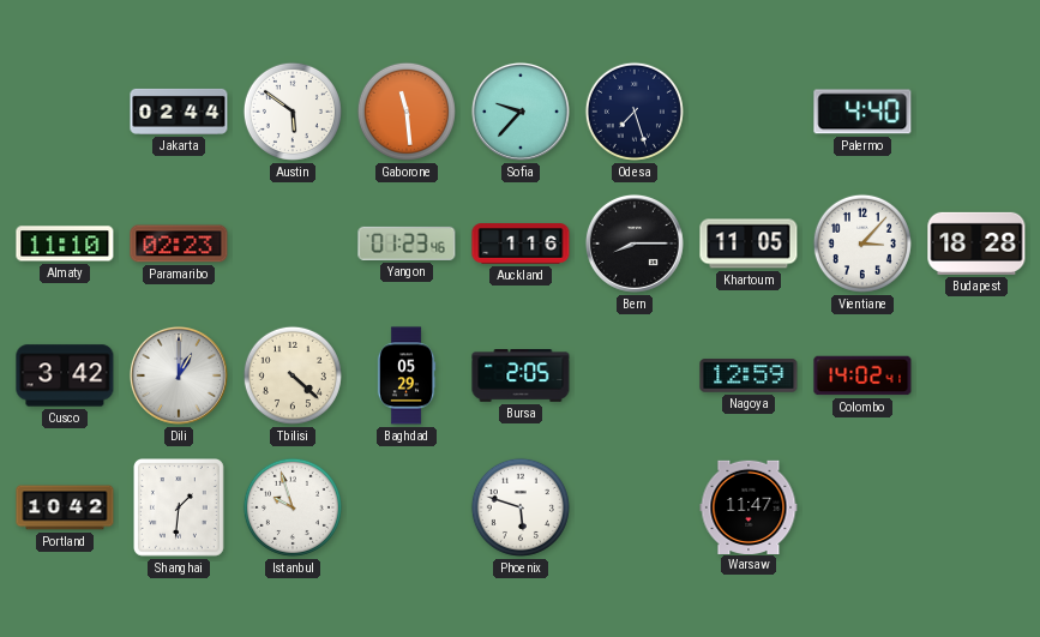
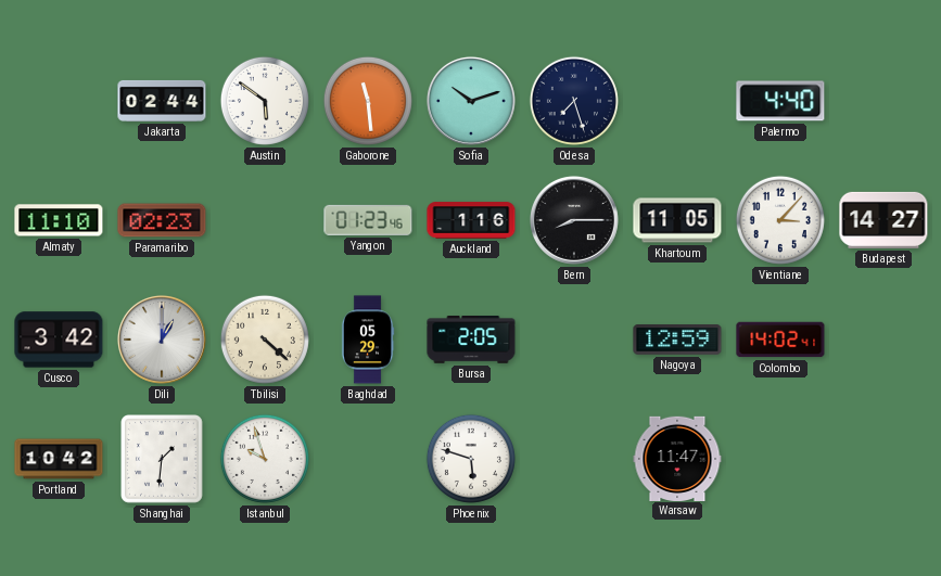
Sofia: 9:37 -> 10:12
Budapest: 18:28 -> 14:27
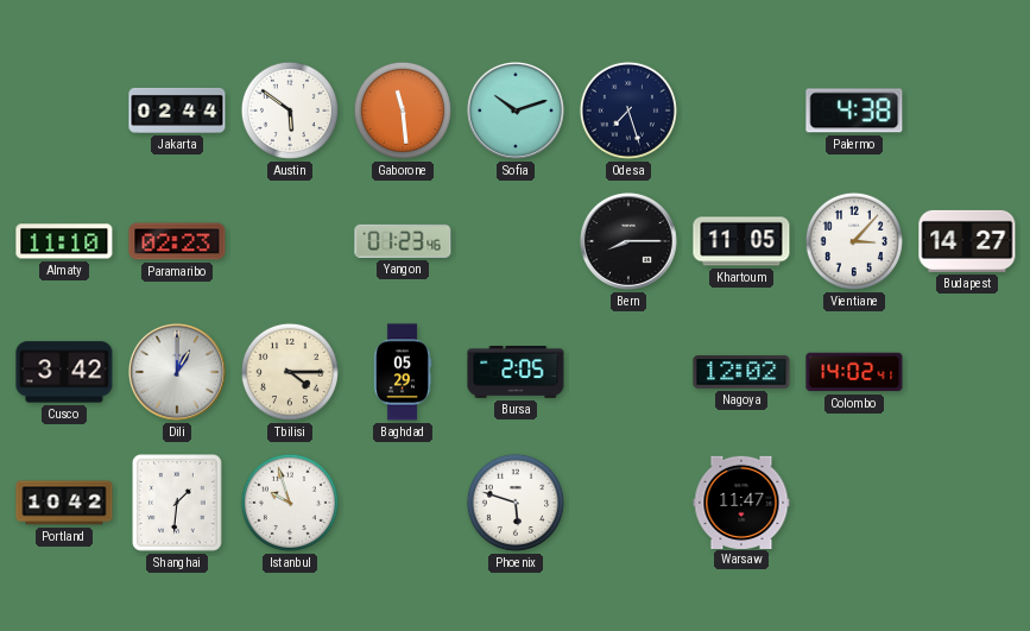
Palermo: 4:40 -> 4:38
Auckland: 1:16 -> none
Tbilisi: 4:22 -> 4:15
Nagoya: 12:59 -> 12:02
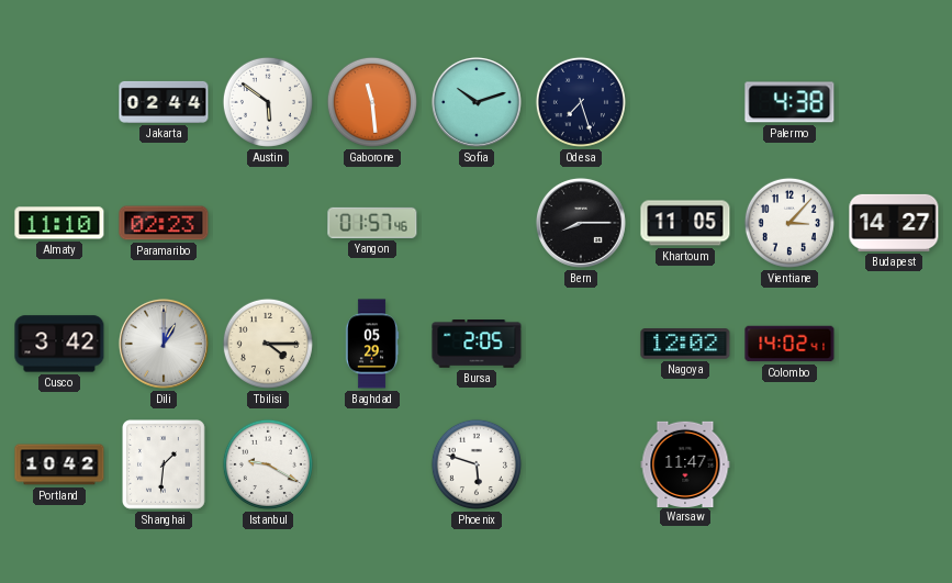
Yangon: 01:23 -> 01:57
Istanbul: 9:57 -> 9:20
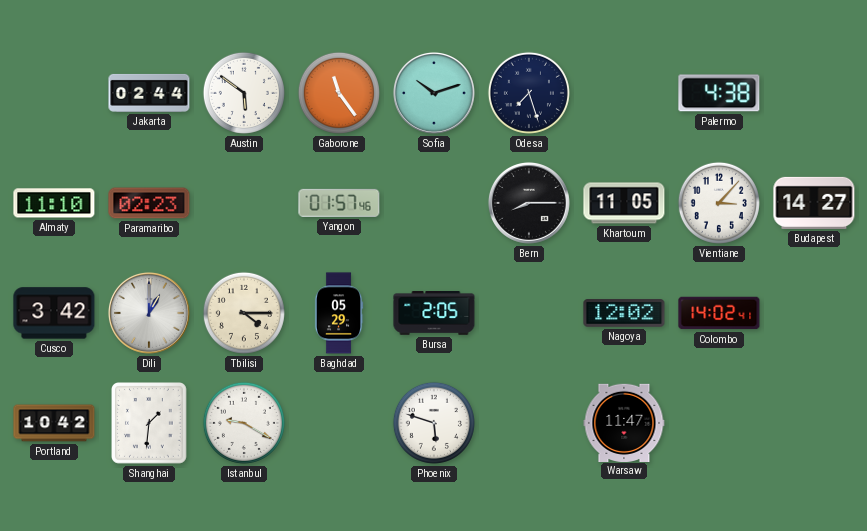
Gaborone: 11:29 -> 11:24
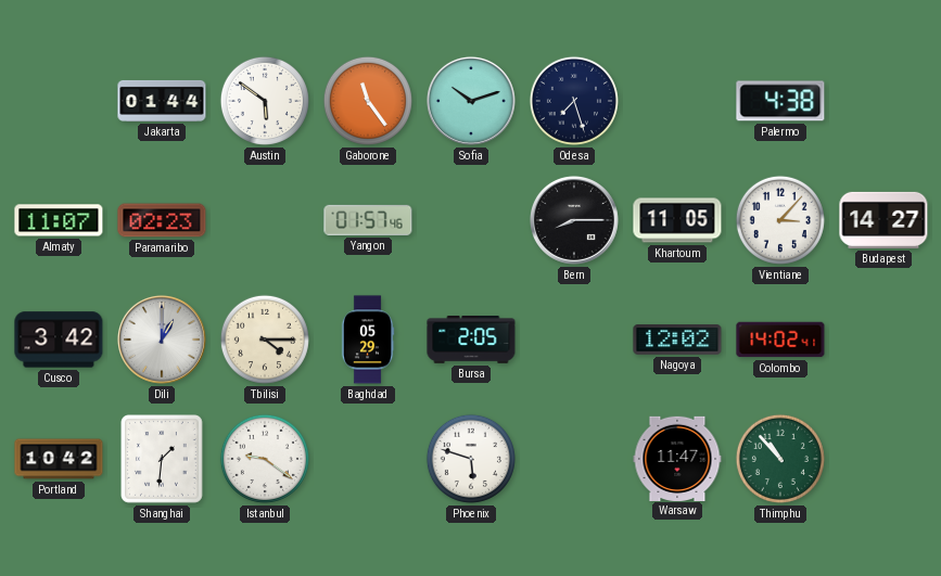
Jakarta: 02:44 -> 01:44
Almaty: 11:10 -> 11:07
Istanbul: 9:20 -> 9:21
Thimphu: none -> 10:53
